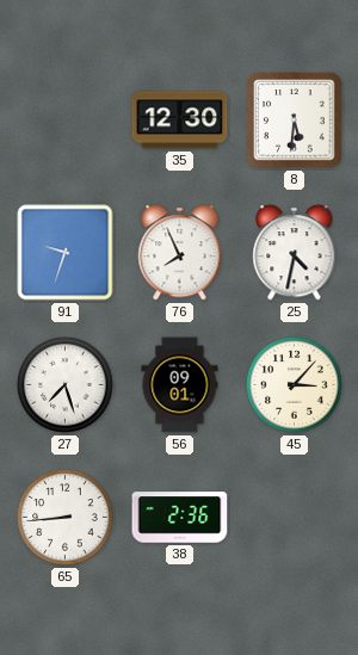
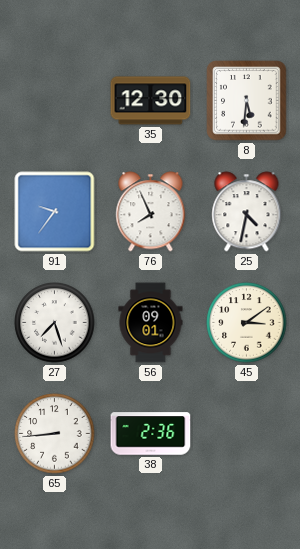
91: 9:33 -> 9:36
45: 3:07 -> 3:09
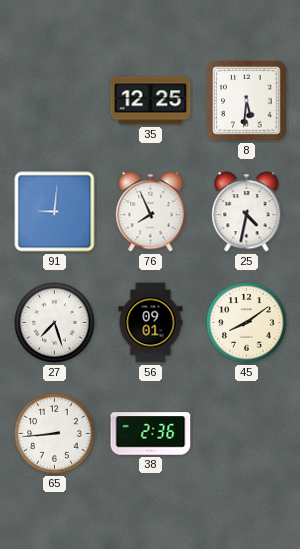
35: 12:30 -> 12:25
91: 9:36 -> 9:01
45: 3:09 -> 8:09
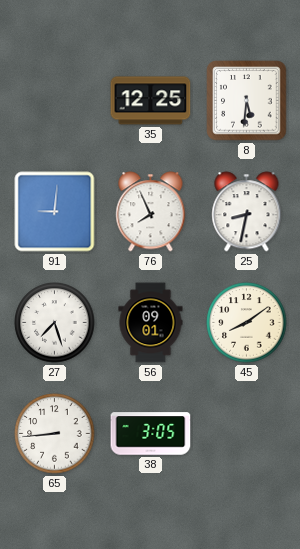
25: 4:32 -> 8:32
38: 2:36 -> 3:05
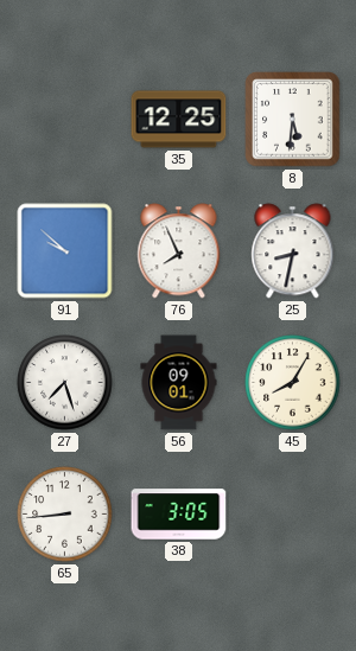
91: 9:01 -> 9:52
45: 8:09 -> 8:05
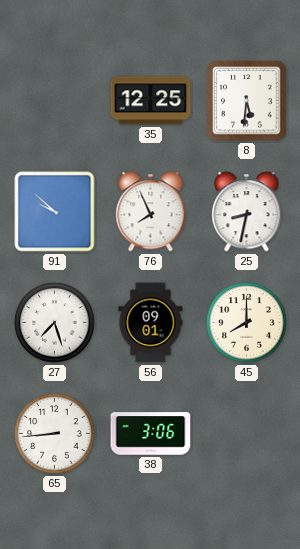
45: 8:05 -> 8:00
38: 3:05 -> 3:06
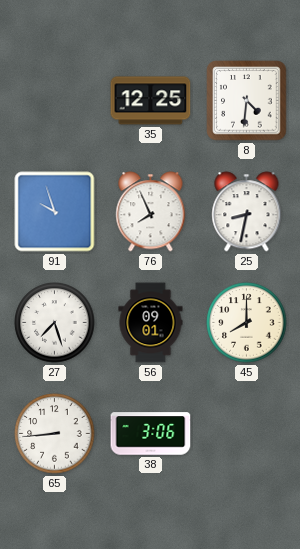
8: 5:31 -> 4:31
91: 9:52 -> 9:57
